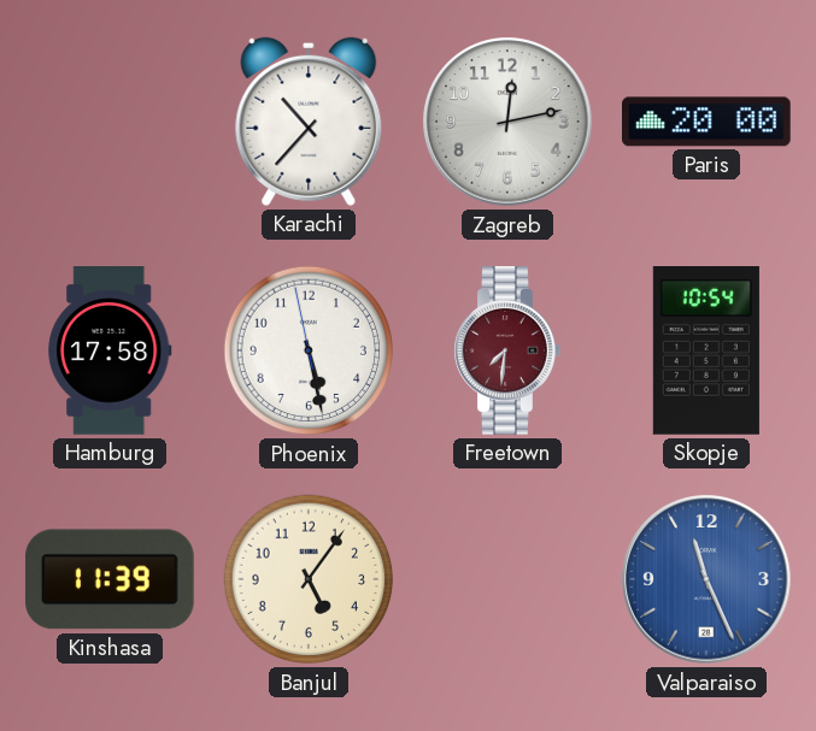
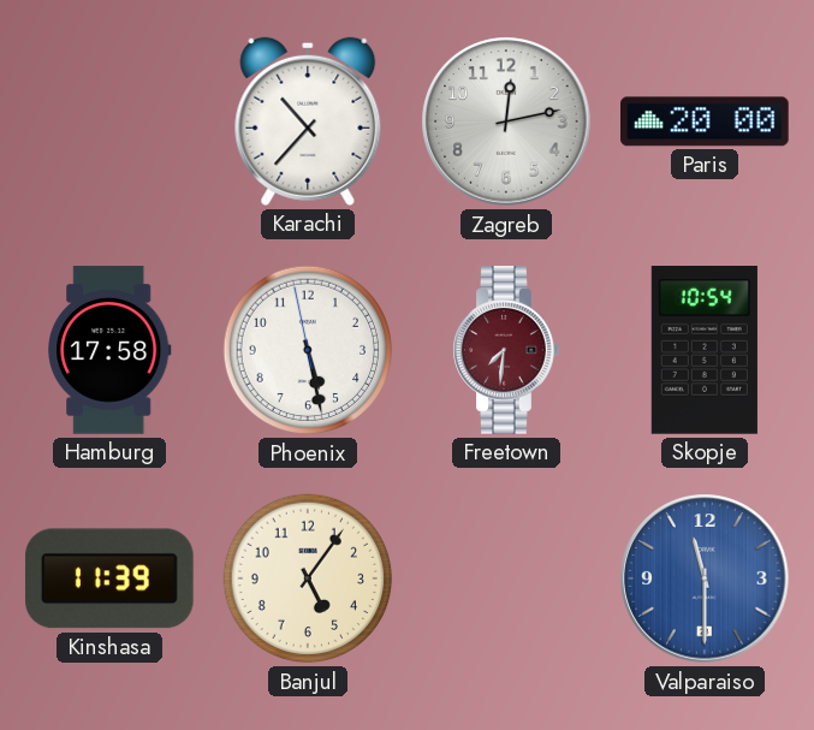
Valparaiso: 11:26 -> 11:30
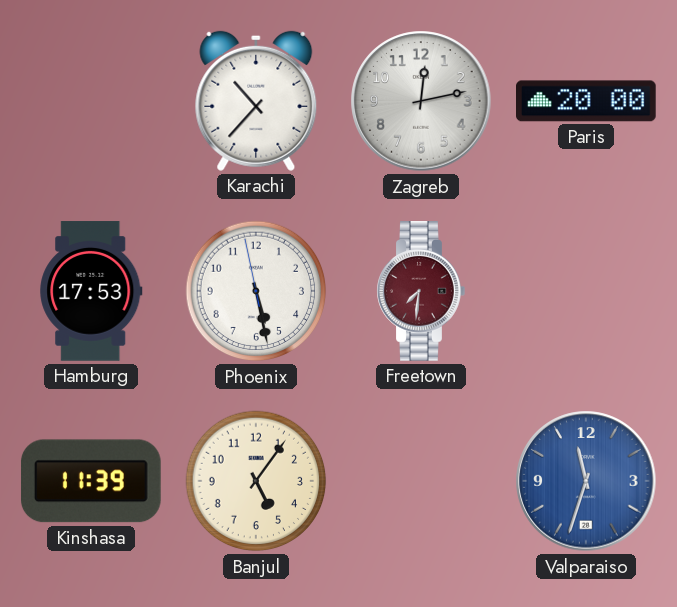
Hamburg: 17:58 -> 17:53
Skopje: 10:54 -> none
Valparaiso: 11:30 -> 11:33
